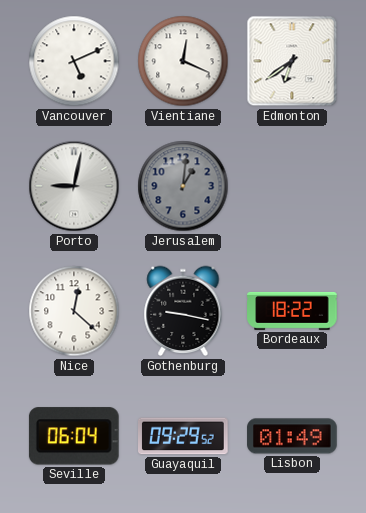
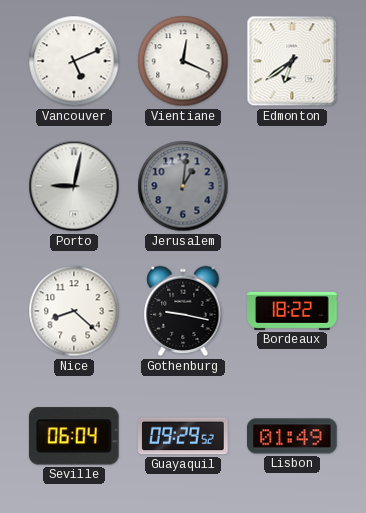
Nice: 12:22 -> 8:22
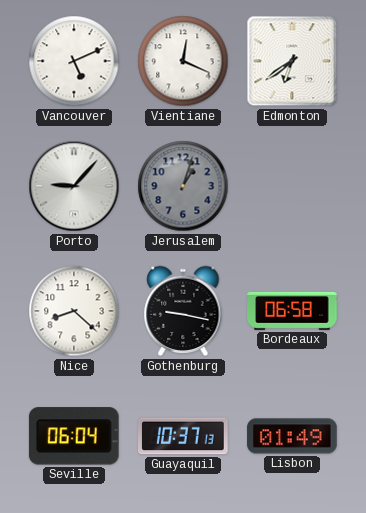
Porto: 9:02 -> 9:07
Jerusalem: 1:01 -> 1:03
Bordeaux: 18:22 -> 06:58
Guayaquil: 09:29 -> 10:37
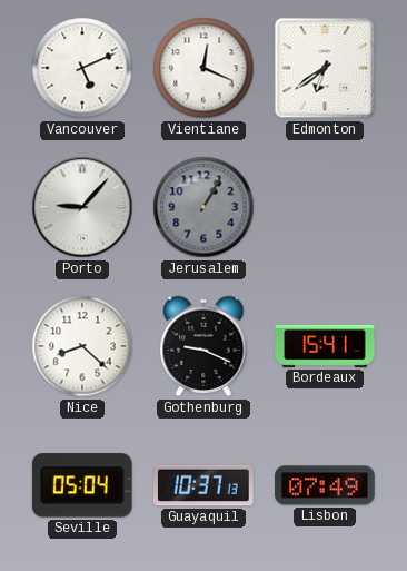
Jerusalem: 1:03 -> 1:05
Gothenburg: 9:17 -> 9:19
Bordeaux: 06:58 -> 15:41
Seville: 06:04 -> 05:04
Lisbon: 01:49 -> 07:49
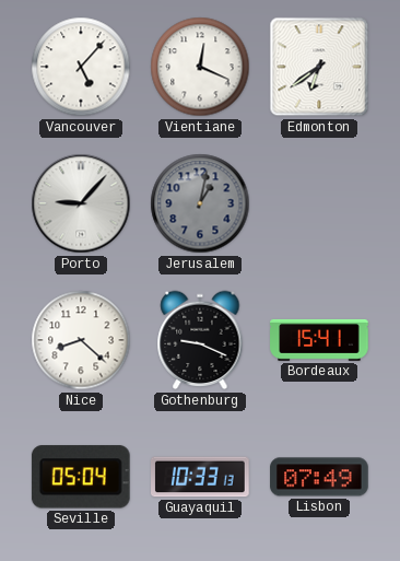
Vancouver: 5:11 -> 5:07
Jerusalem: 1:05 -> 1:02
Guayaquil: 10:37 -> 10:33
